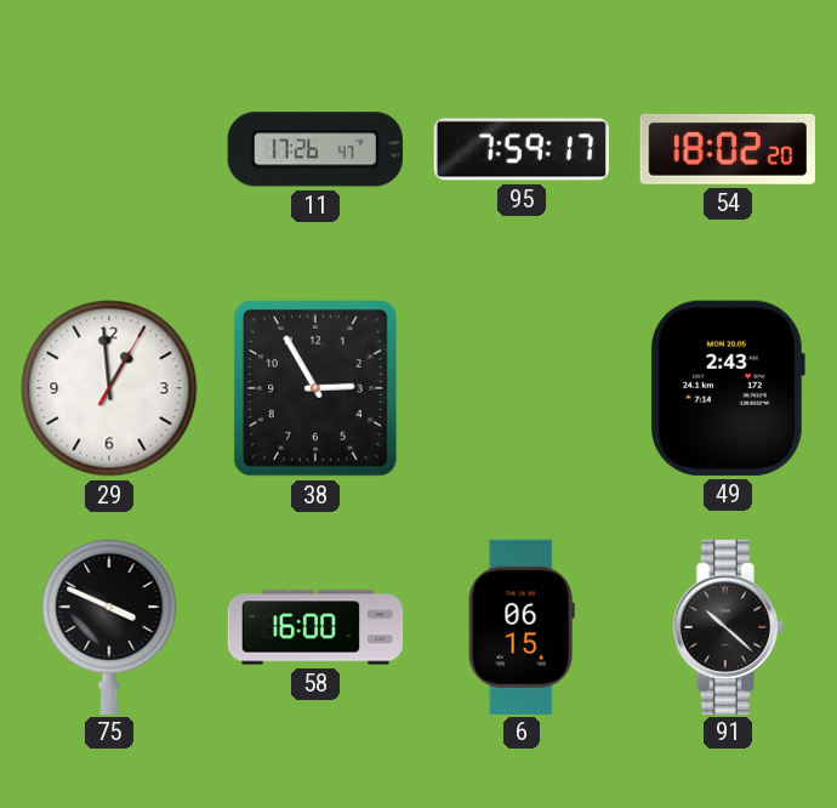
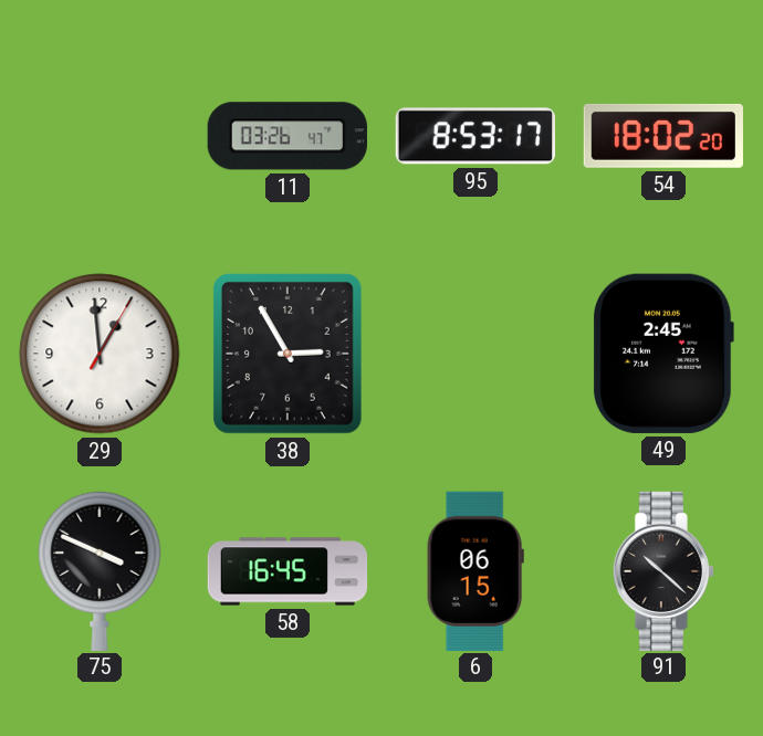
11: 17:26 -> 03:26
95: 7:59 -> 8:53
49: 2:43 -> 2:45
58: 16:00 -> 16:45
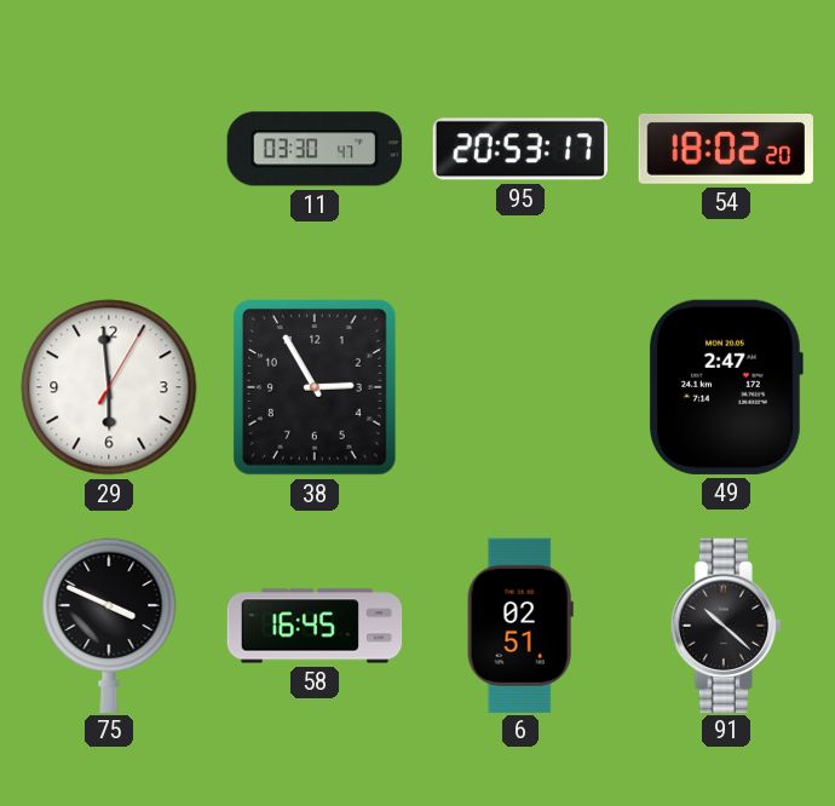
11: 03:26 -> 03:30
95: 8:53 -> 20:53
29: 12:59 -> 5:59
49: 2:45 -> 2:47
6: 06:15 -> 02:51
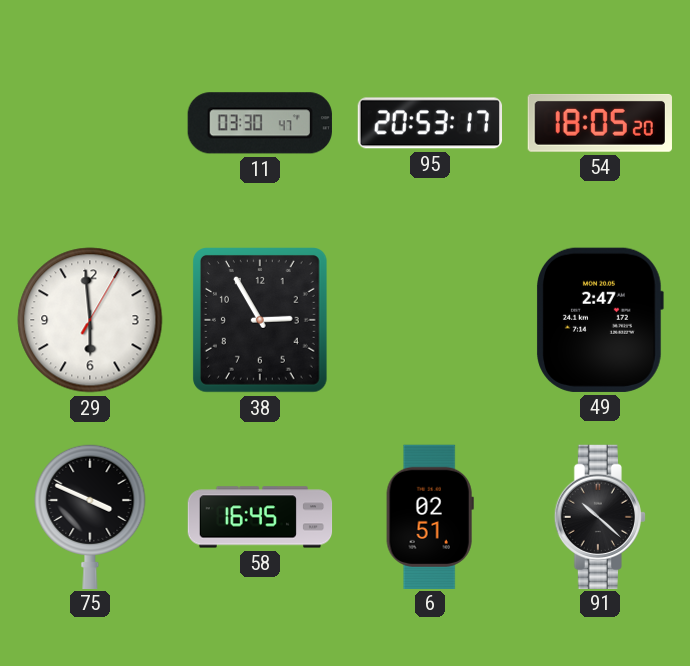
54: 18:02 -> 18:05
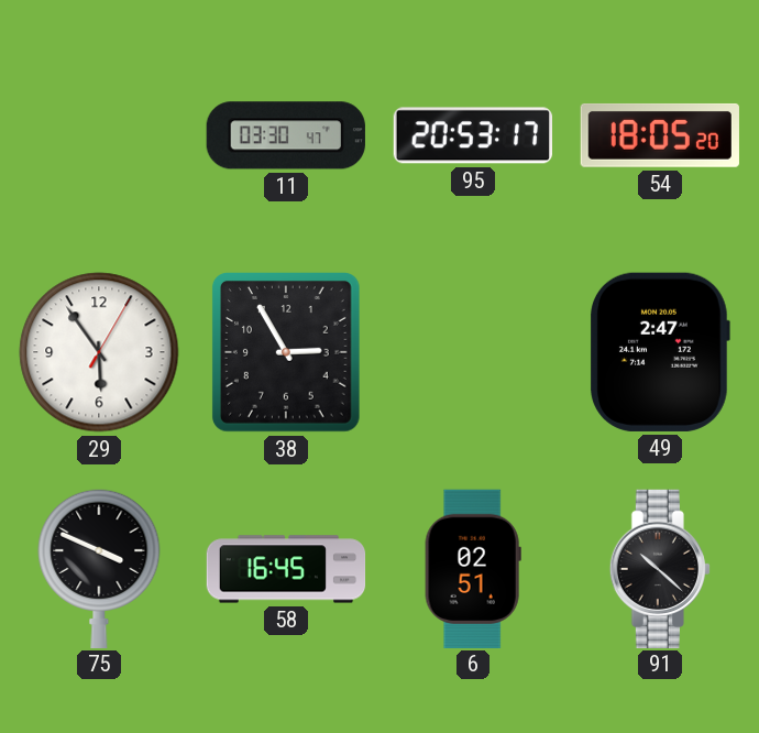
29: 5:59 -> 5:54
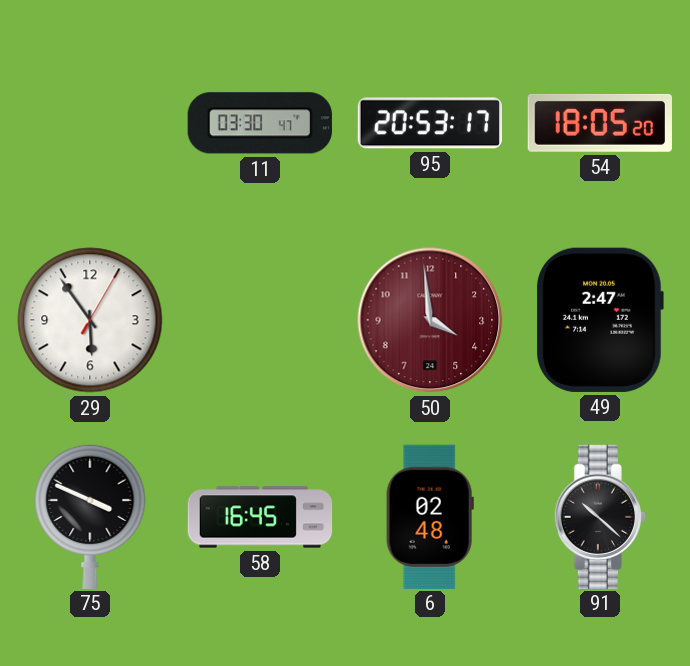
38: 2:55 -> none
50: none -> 3:59
6: 02:51 -> 02:48
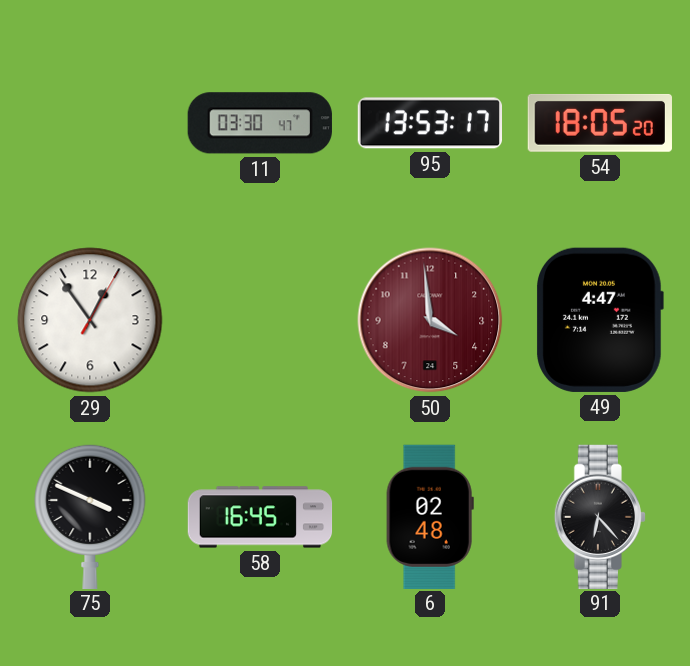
95: 20:53 -> 13:53
29: 5:54 -> 12:54
49: 2:47 -> 4:47
91: 10:22 -> 6:23
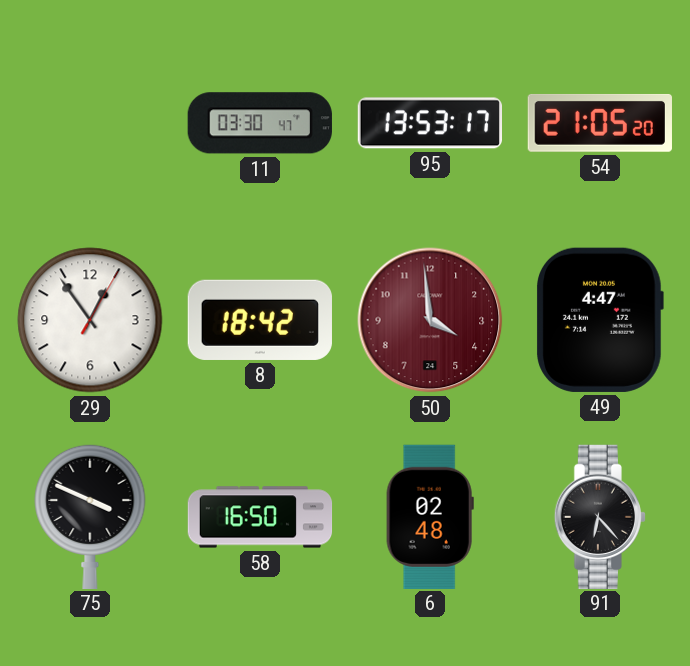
54: 18:05 -> 21:05
8: none -> 18:42
58: 16:45 -> 16:50
